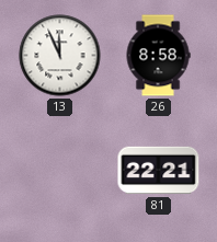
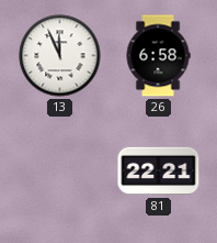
26: 8:58 -> 6:58
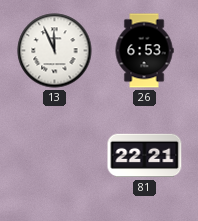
26: 6:58 -> 6:53
